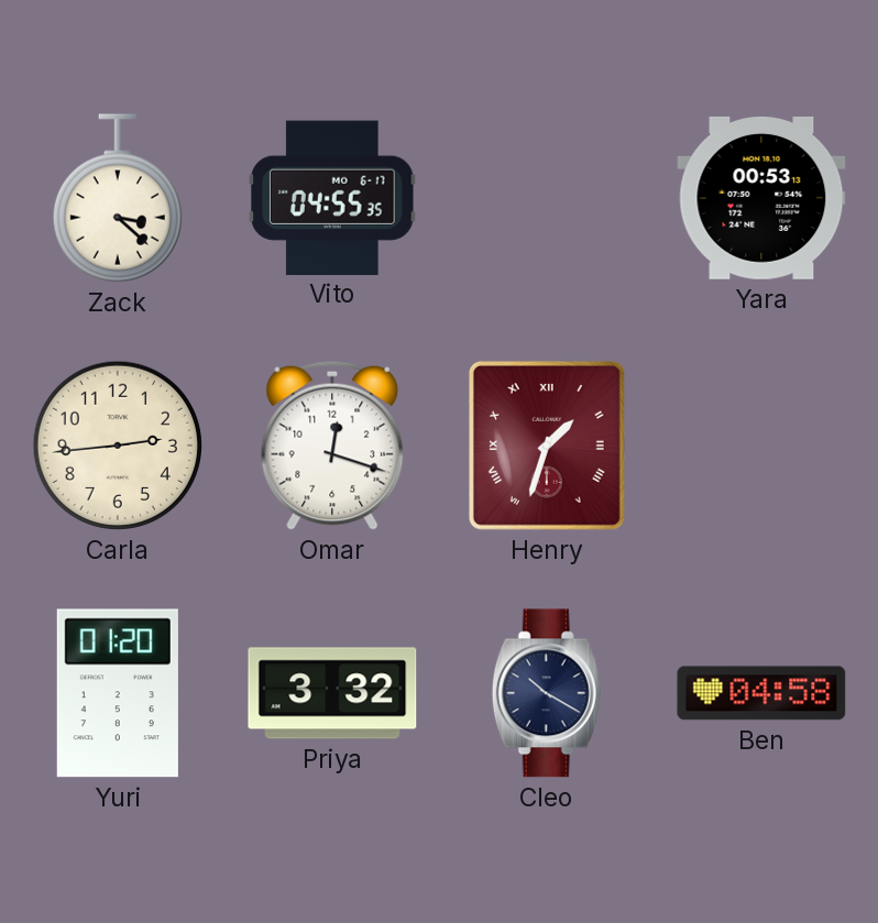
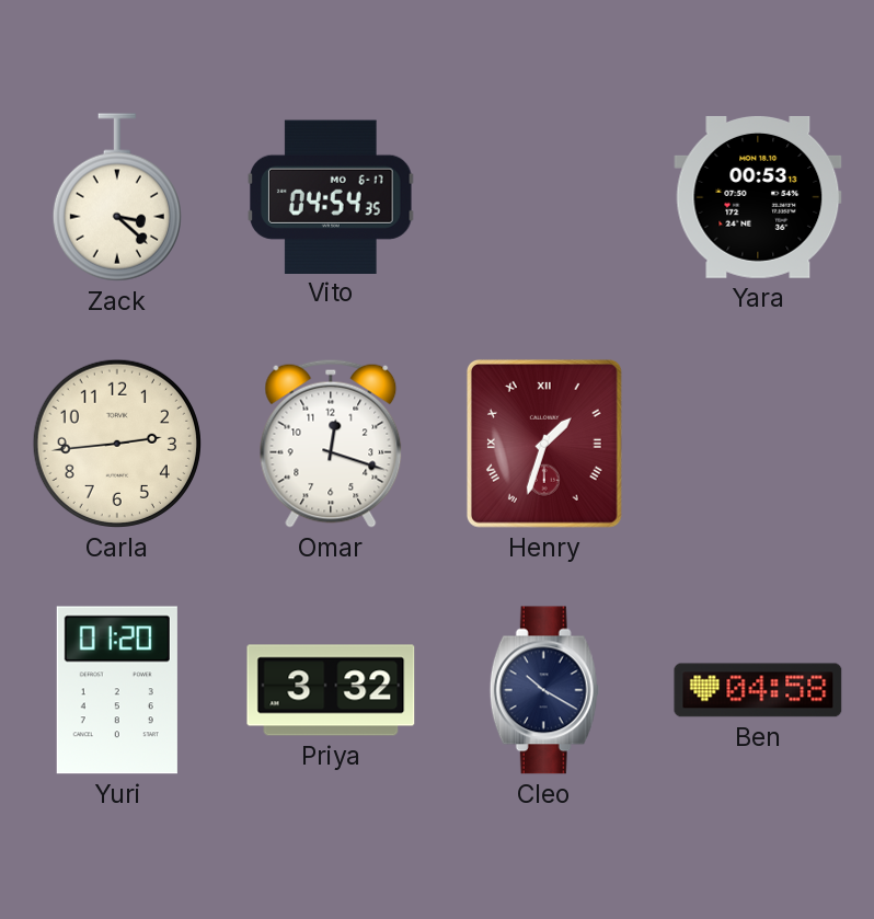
Vito: 04:55 -> 04:54
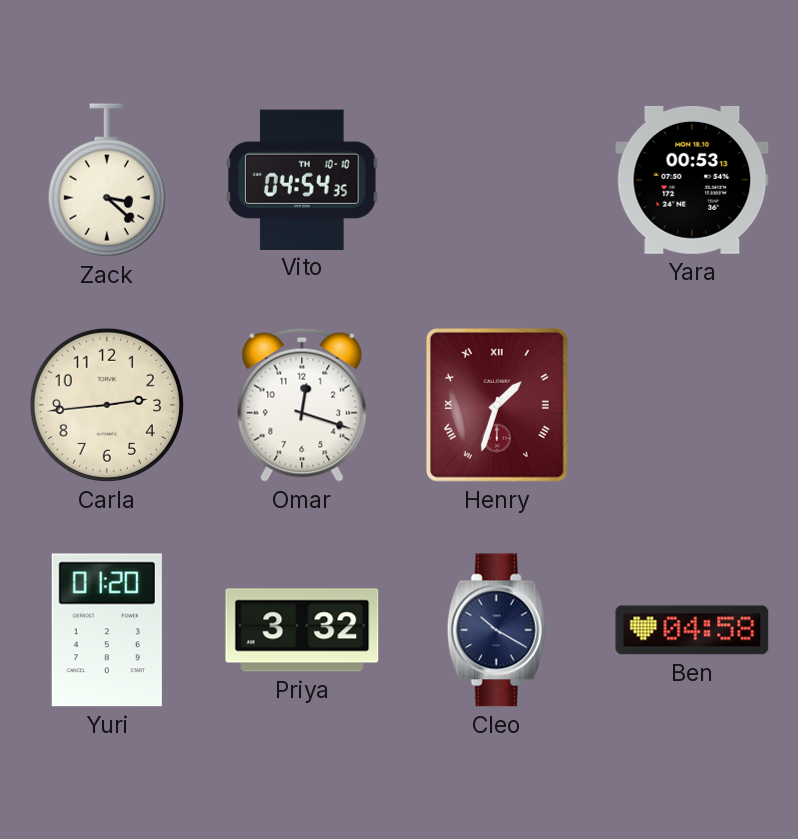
Vito date: MO 6-17 -> TH 10-10
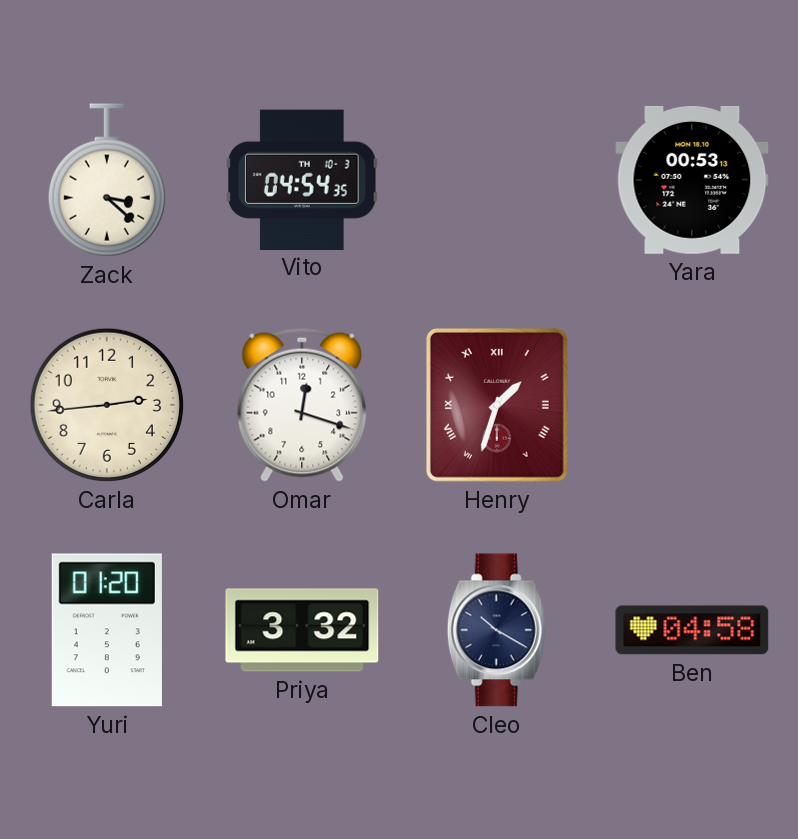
Vito date: TH 10-10 -> TH 10-3
